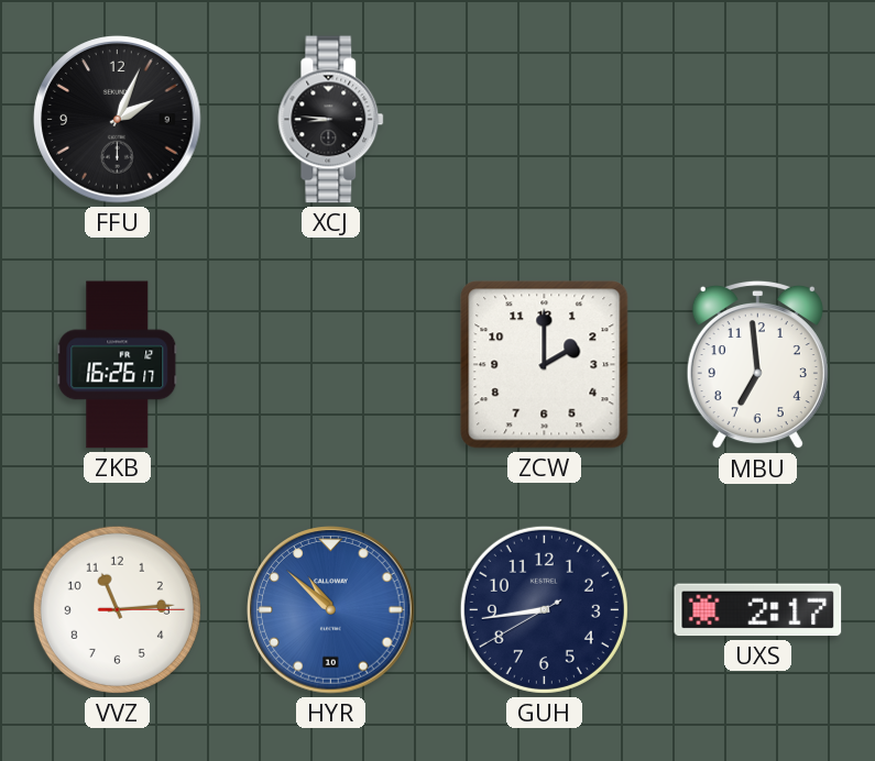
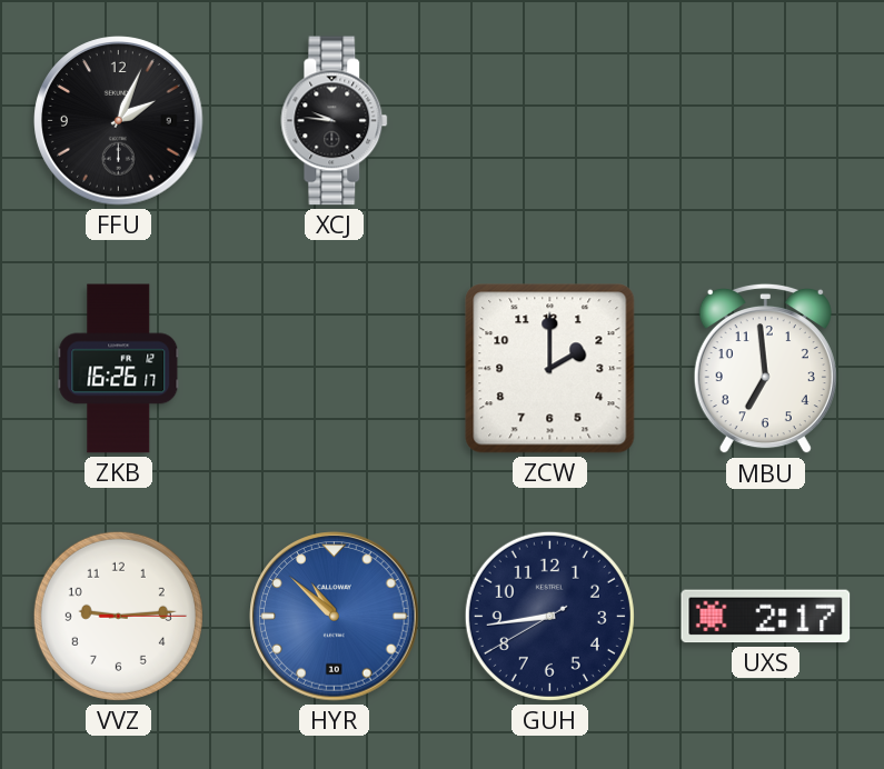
XCJ: 8:46 -> 9:46
VVZ: 11:14 -> 9:14
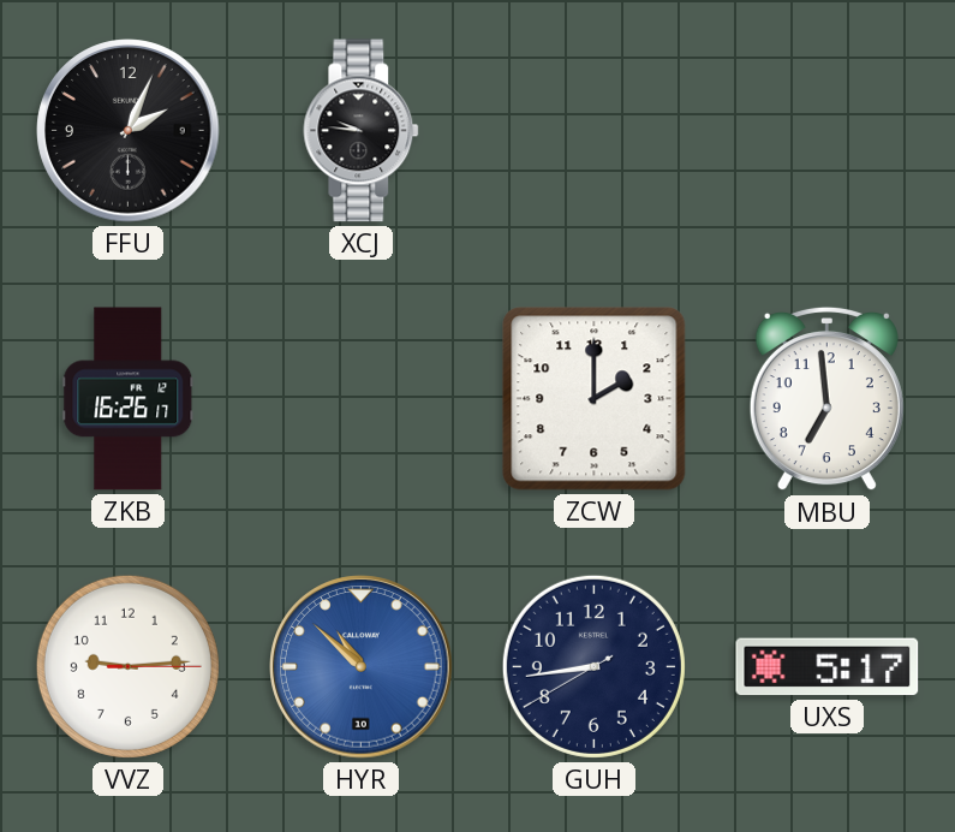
UXS: 2:17 -> 5:17
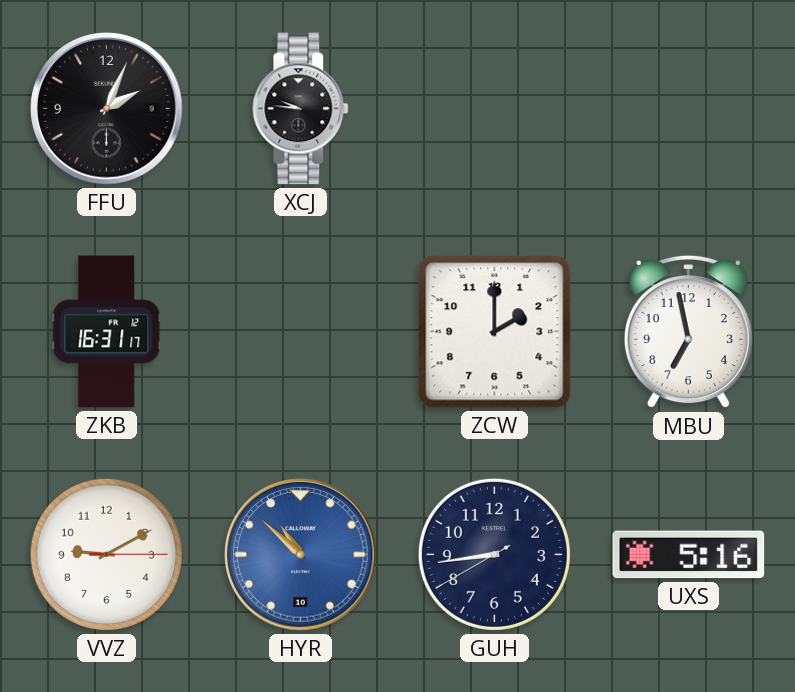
ZKB: 16:26 -> 16:31
MBU: 6:59 -> 6:58
VVZ: 9:14 -> 9:10
UXS: 5:17 -> 5:16
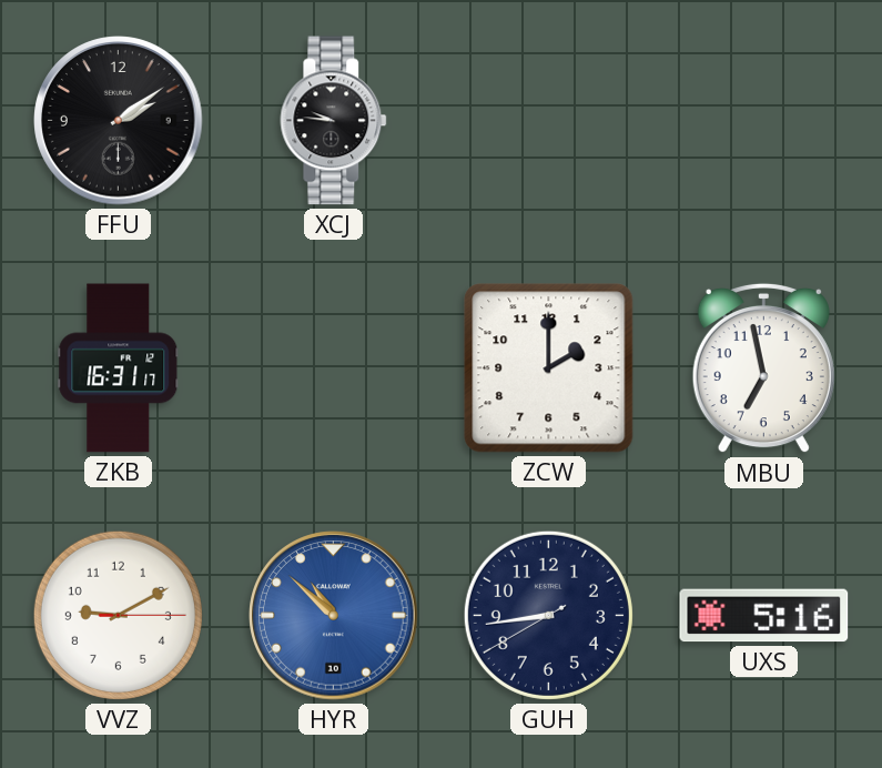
FFU: 2:04 -> 2:09
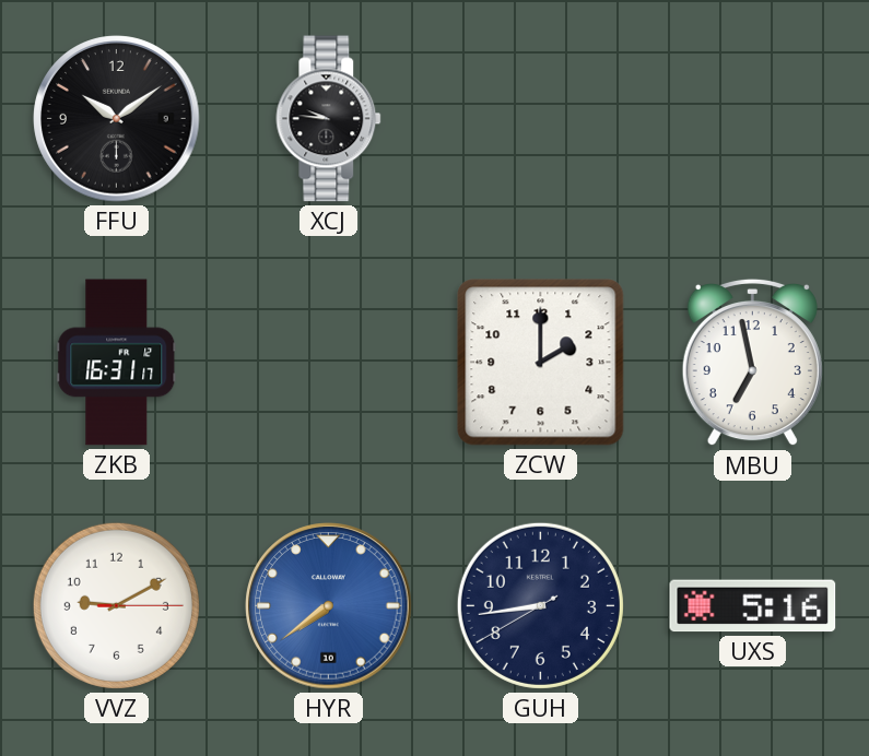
FFU: 2:09 -> 10:09
HYR: 10:52 -> 7:39
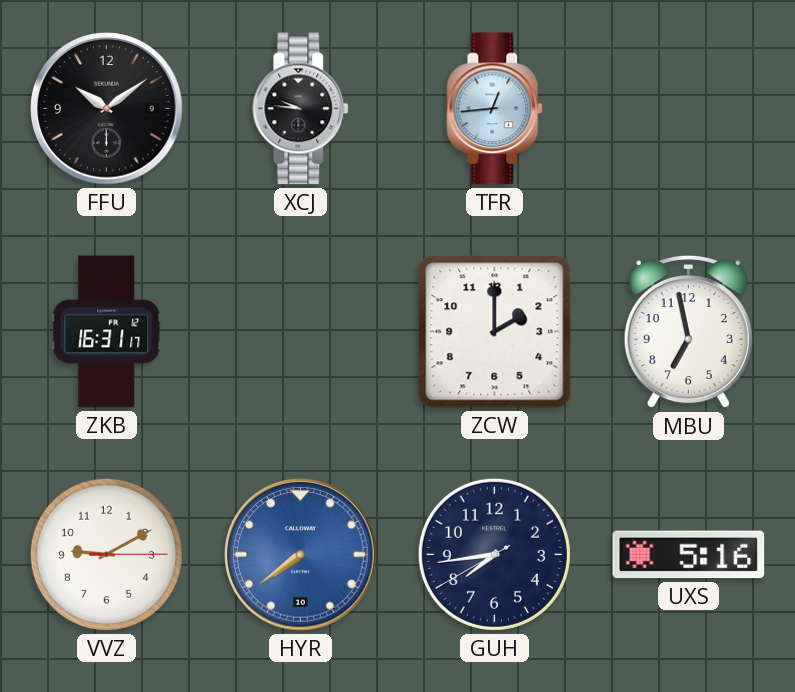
TFR: none -> 12:44
GUH: 8:43 -> 7:43
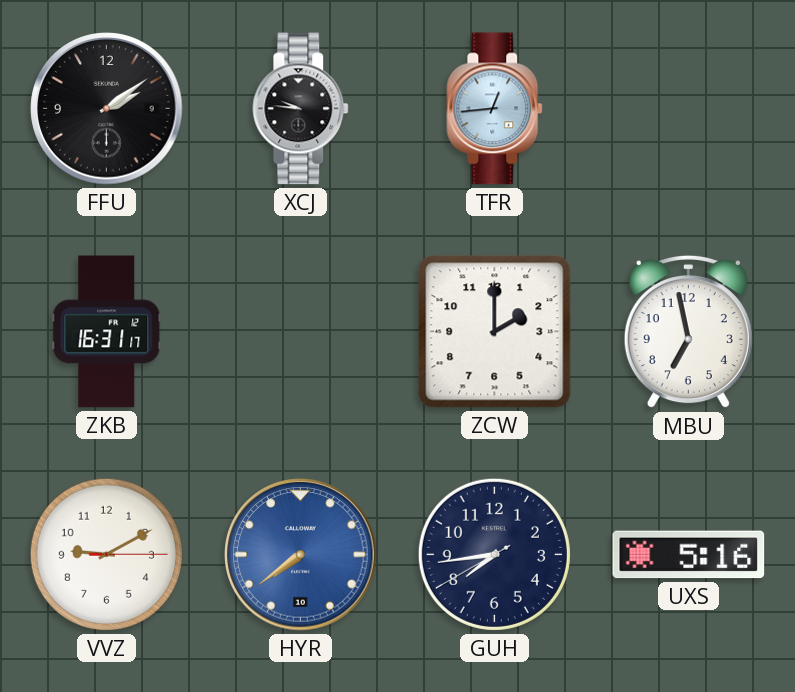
FFU: 10:09 -> 2:09
